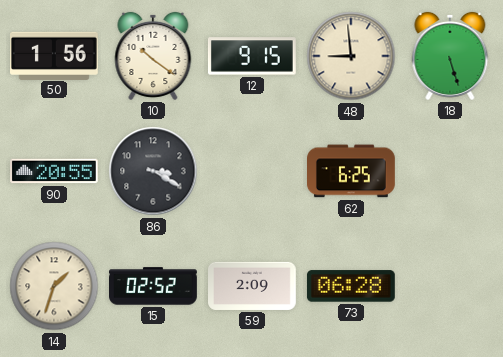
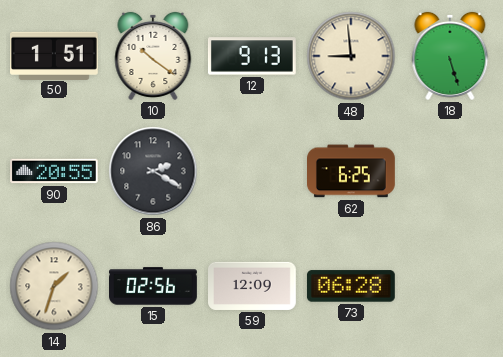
50: 1:56 -> 1:51
12: 9:15 -> 9:13
86: 3:20 -> 2:20
15: 02:52 -> 02:56
59: 2:09 -> 12:09
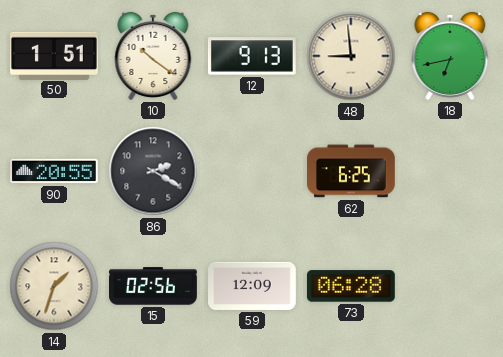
18: 5:27 -> 6:43
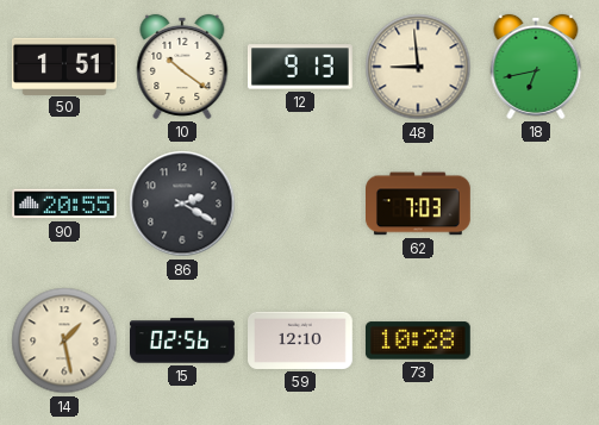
62: 6:25 -> 7:03
14: 1:33 -> 1:28
59: 12:09 -> 12:10
73: 06:28 -> 10:28
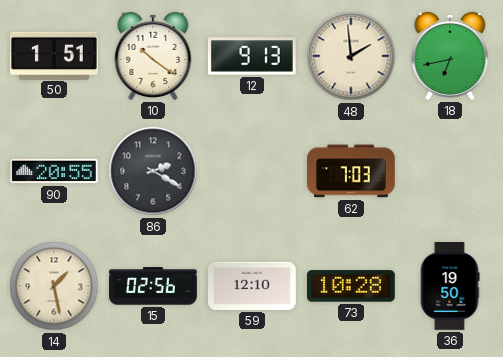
48: 8:59 -> 1:59
36: none -> 19:50
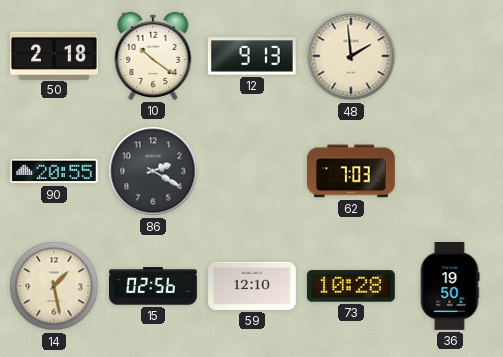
50: 1:51 -> 2:18
18: 6:43 -> none
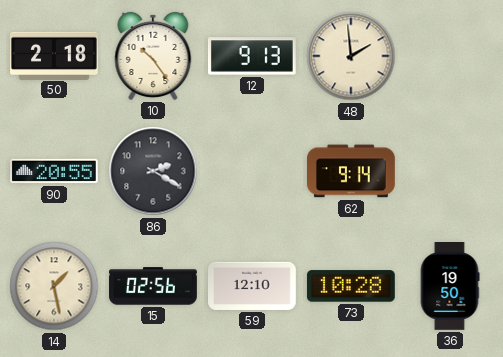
10: 10:21 -> 10:24
62: 7:03 -> 9:14
